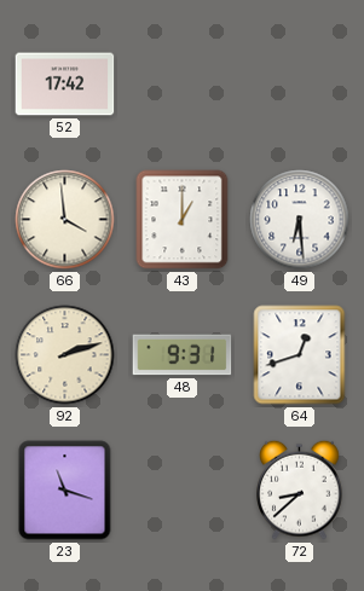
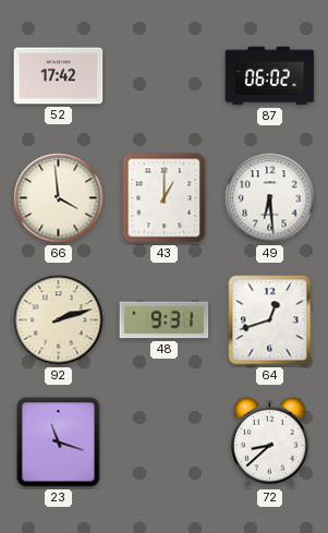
87: none -> 06:02
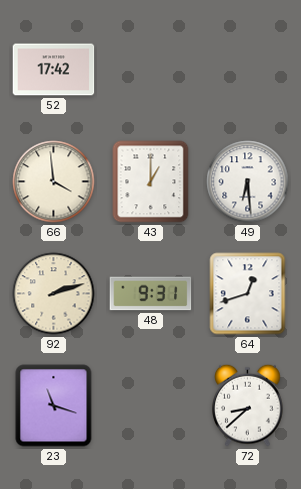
87: 06:02 -> none
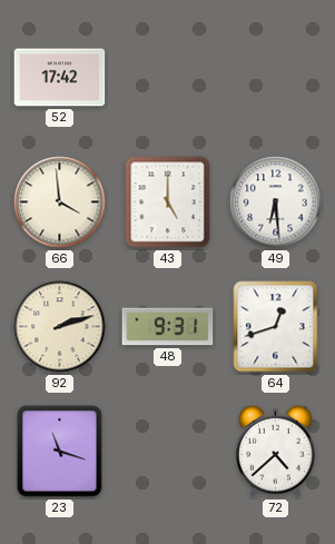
43: 1:00 -> 5:00
72: 8:38 -> 4:38
